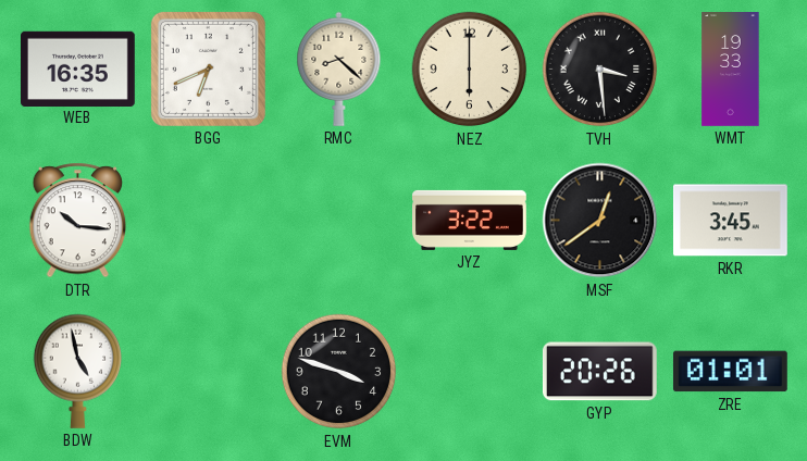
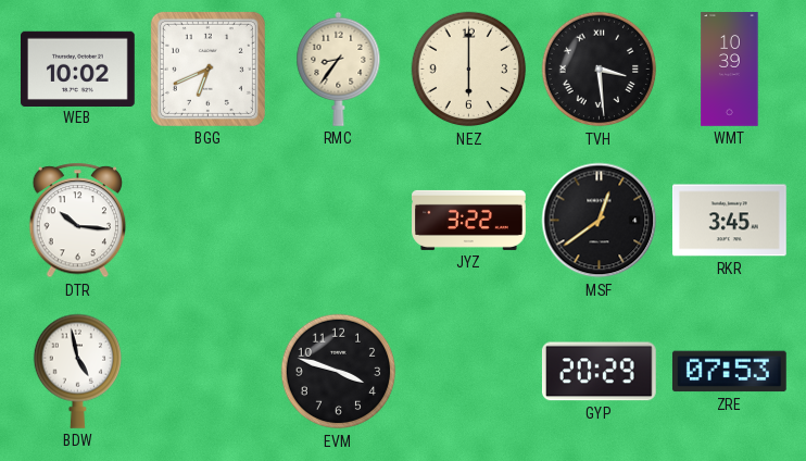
WEB: 16:35 -> 10:02
RMC: 8:22 -> 8:36
WMT: 19:33 -> 10:39
GYP: 20:26 -> 20:29
ZRE: 01:01 -> 07:53
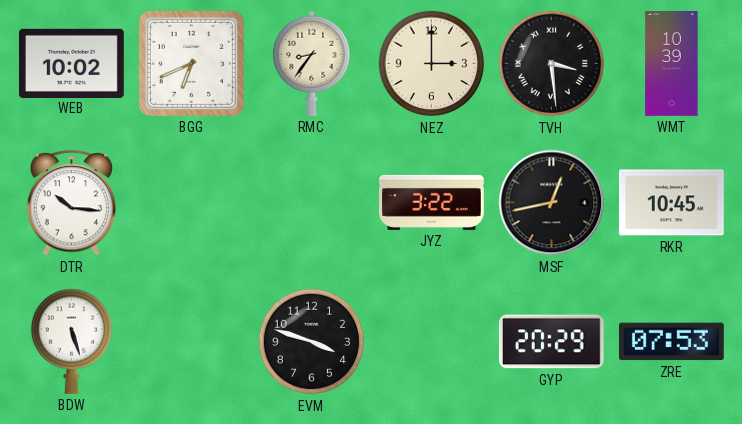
NEZ: 6:00 -> 3:00
MSF: 12:39 -> 12:43
RKR: 3:45 -> 10:45
BDW: 4:58 -> 5:27
